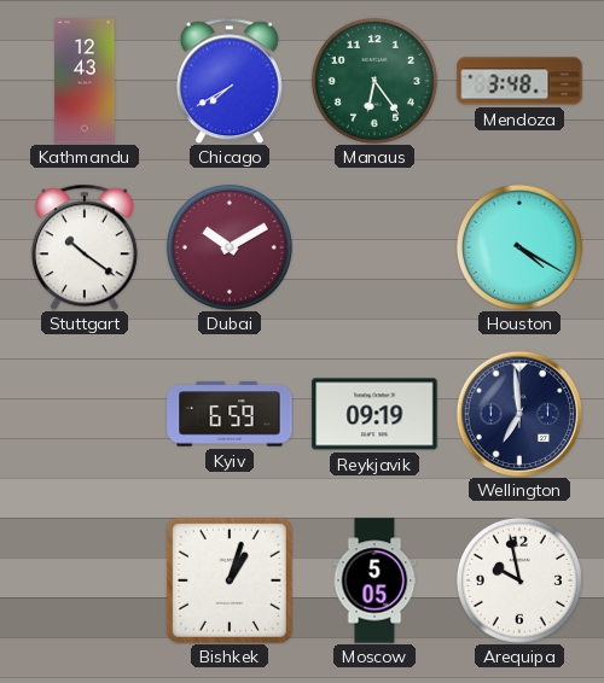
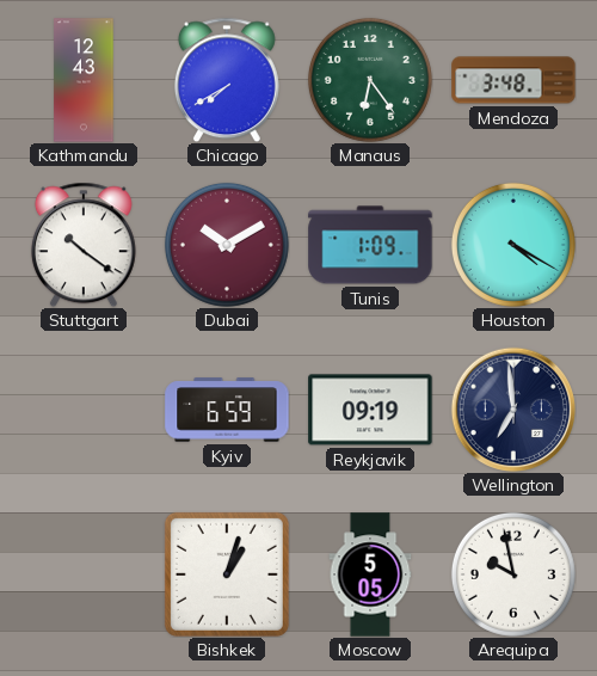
Tunis: none -> 1:09
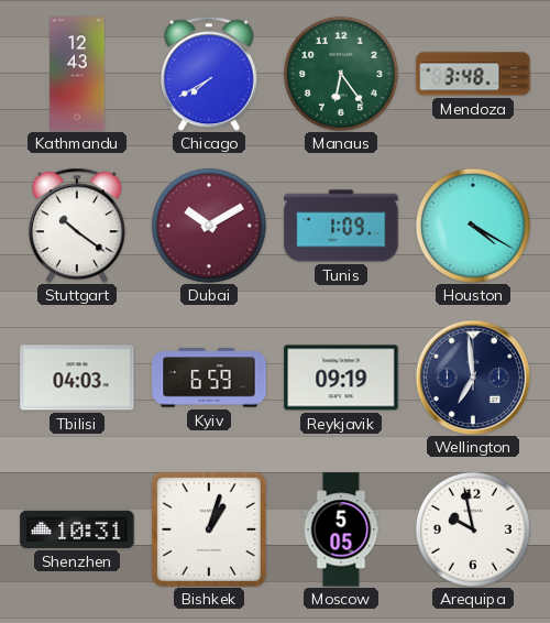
Tbilisi: none -> 04:03
Shenzhen: none -> 10:31
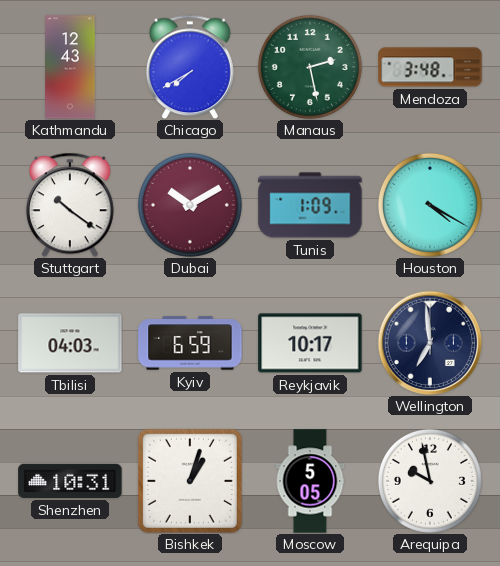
Manaus: 6:24 -> 2:28
Reykjavik: 09:19 -> 10:17
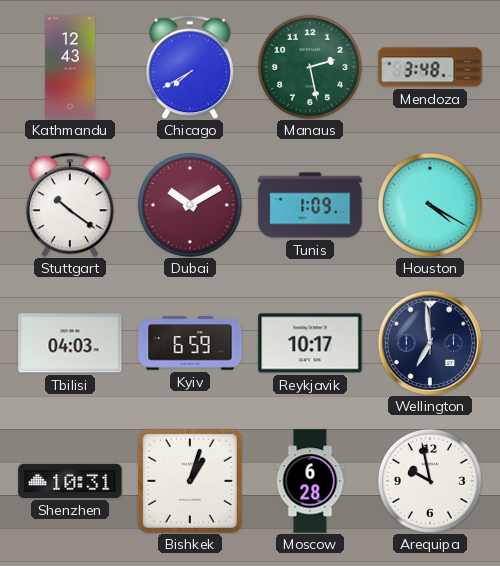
Moscow: 5:05 -> 6:28
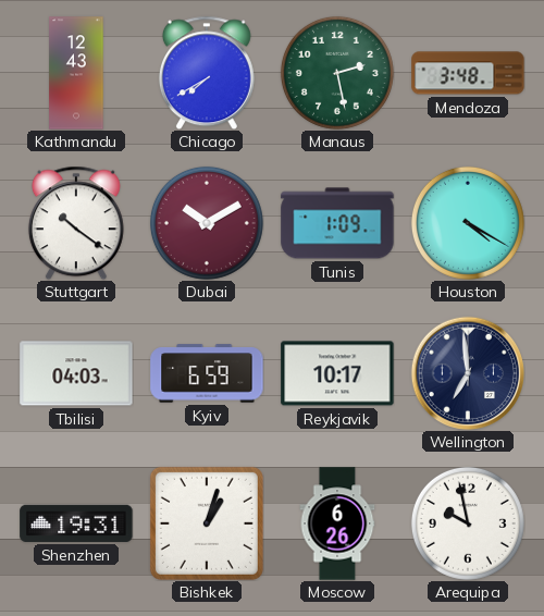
Shenzhen: 10:31 -> 19:31
Moscow: 6:28 -> 6:26
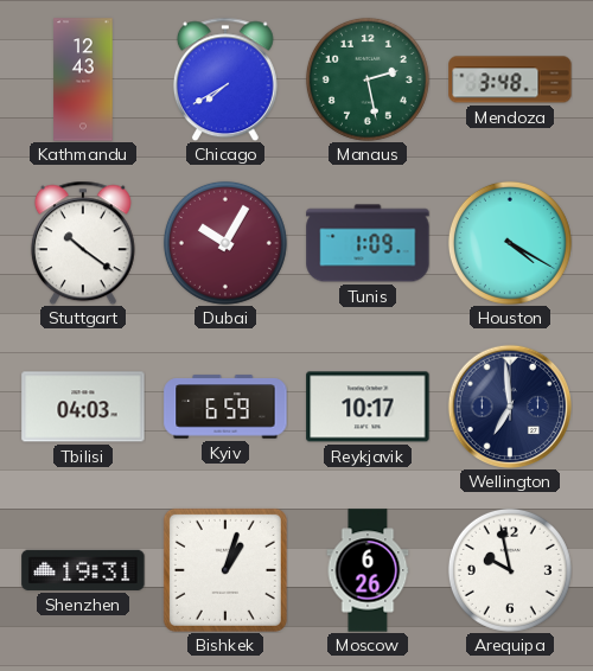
Dubai: 10:10 -> 10:05
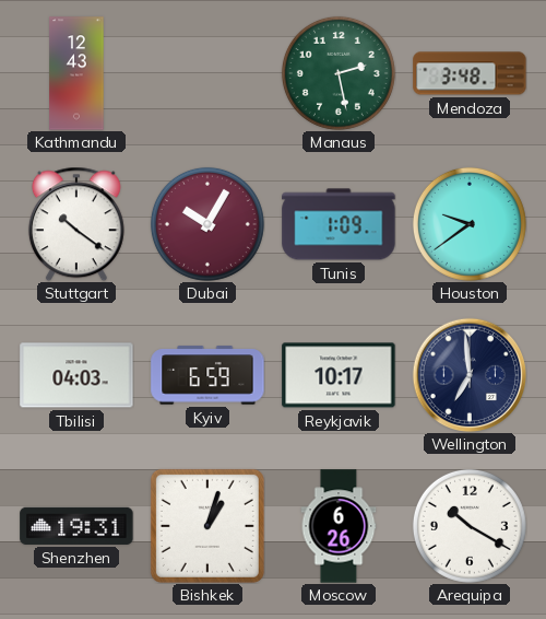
Chicago: 7:40 -> none
Houston: 4:20 -> 9:39
Arequipa: 9:58 -> 10:20
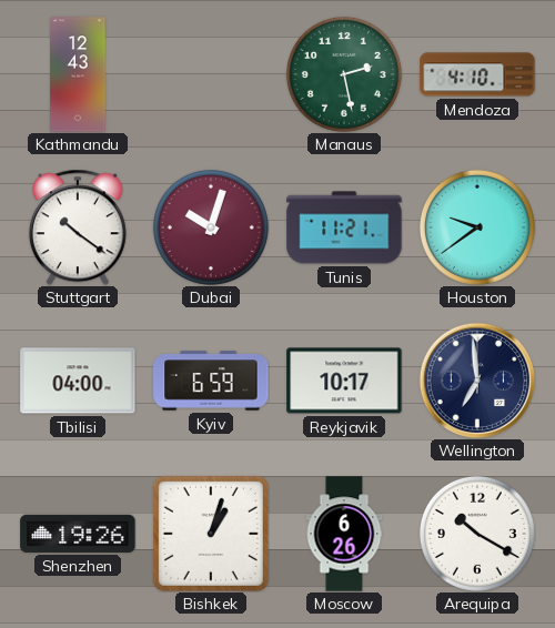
Mendoza: 3:48 -> 4:10
Dubai: 10:05 -> 10:03
Tunis: 1:09 -> 11:21
Tbilisi: 04:03 -> 04:00
Shenzhen: 19:31 -> 19:26
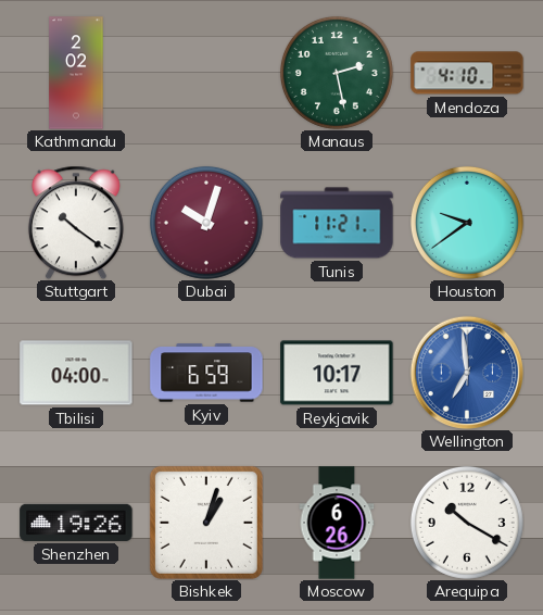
Kathmandu: 12:43 -> 2:02
Wellington dial: navy -> blue
